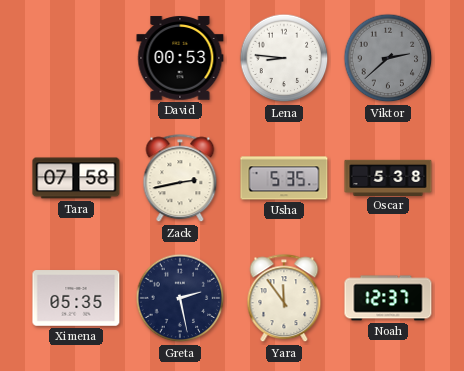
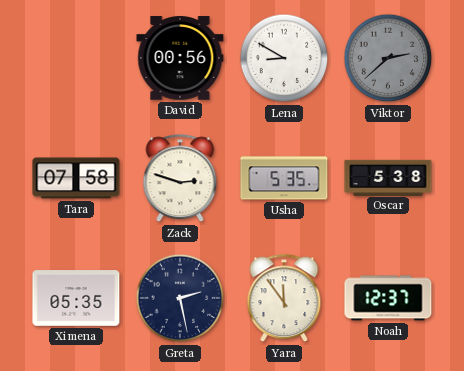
David: 00:53 -> 00:56
Lena: 8:46 -> 8:50
Zack: 2:43 -> 2:48
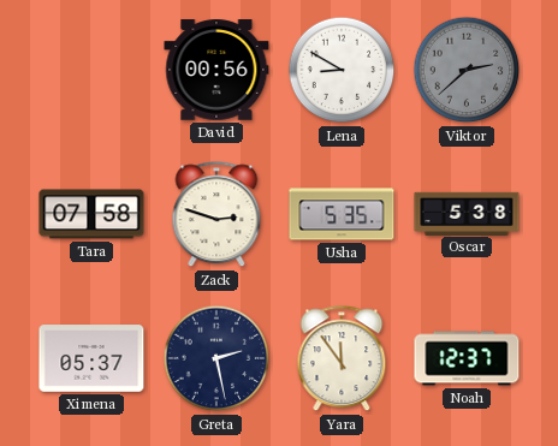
Ximena: 05:35 -> 05:37
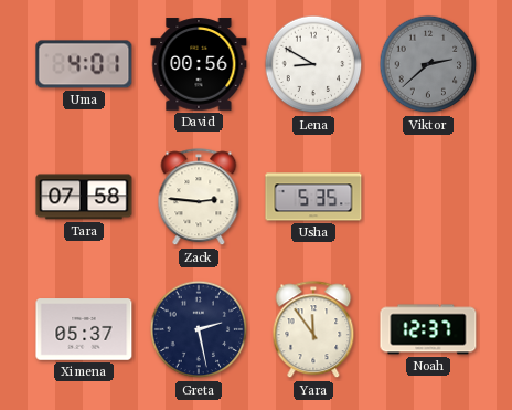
Uma: none -> 4:01
Zack: 2:48 -> 2:46
Oscar: 5:38 -> none
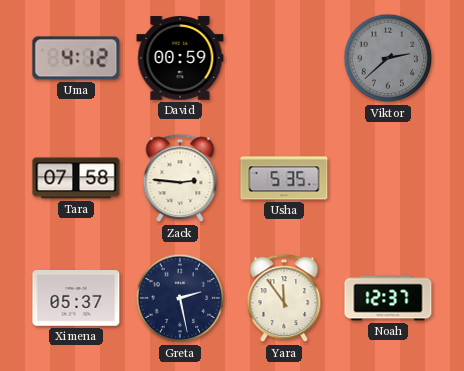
Uma: 4:01 -> 4:12
David: 00:56 -> 00:59
Lena: 8:50 -> none
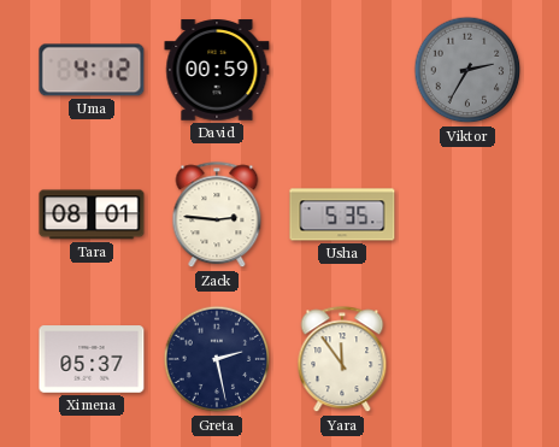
Viktor: 2:38 -> 2:35
Tara: 07:58 -> 08:01
Noah: 12:37 -> none
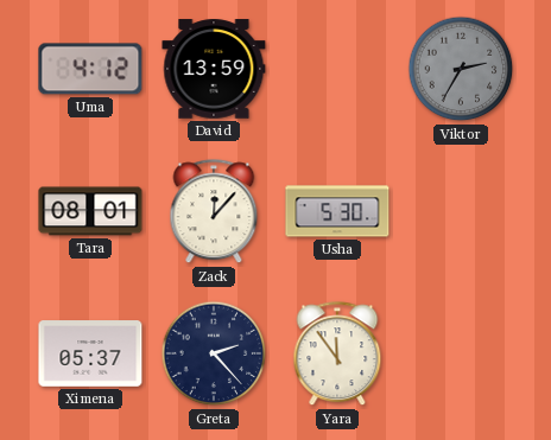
David: 00:59 -> 13:59
Zack: 2:46 -> 12:07
Usha: 5:35 -> 5:30
Greta: 2:28 -> 2:23
